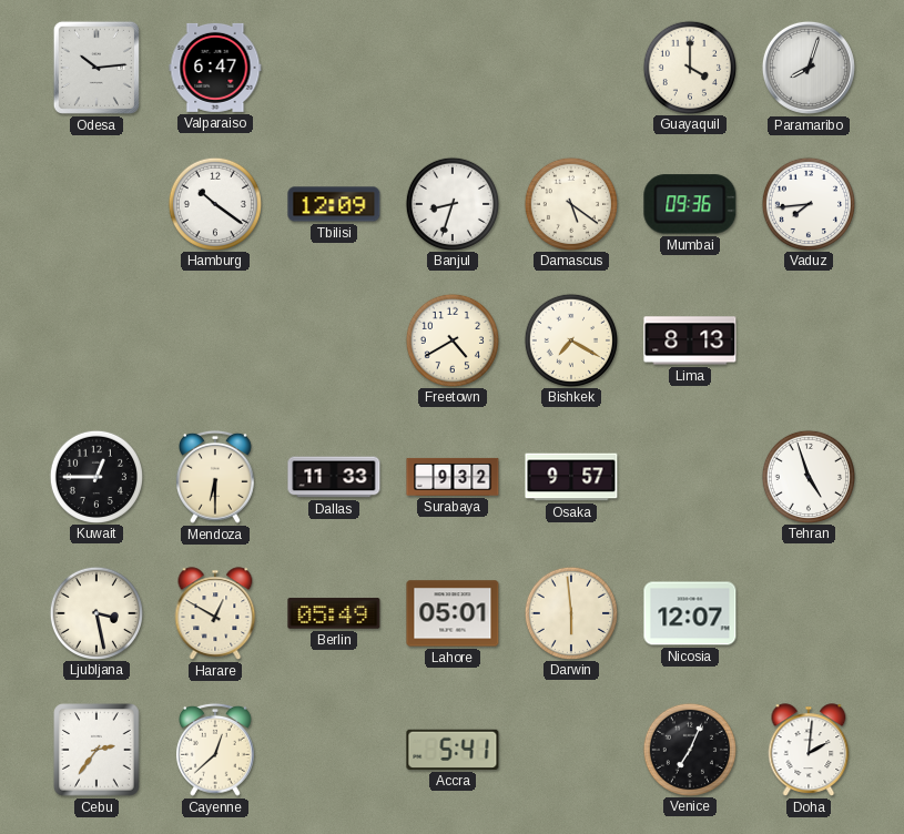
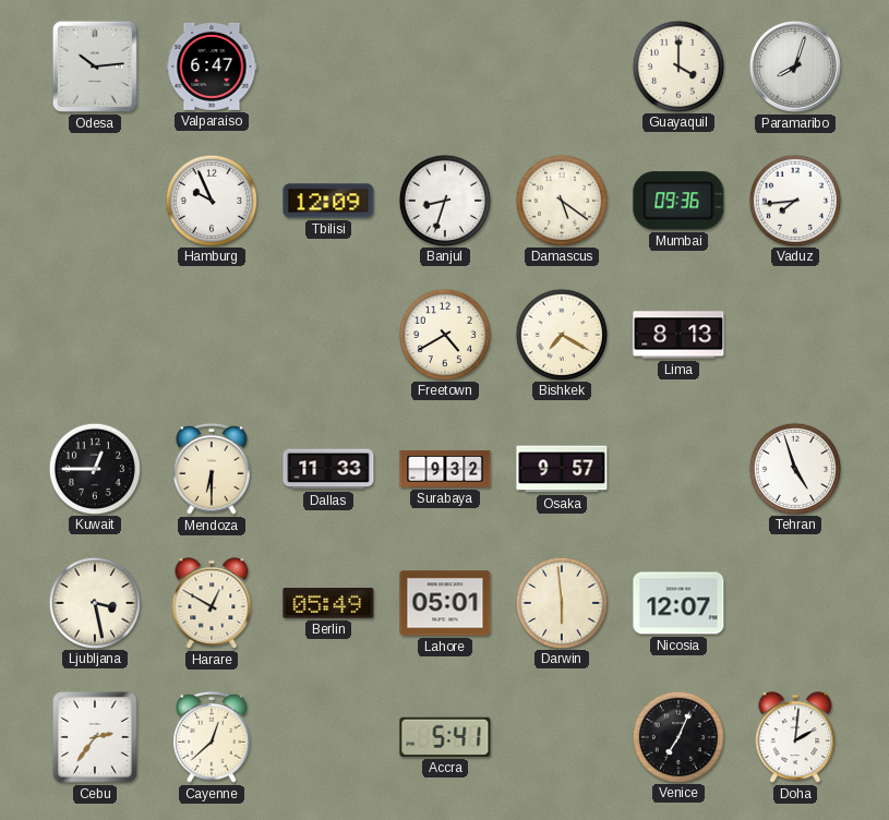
Hamburg: 10:21 -> 9:56
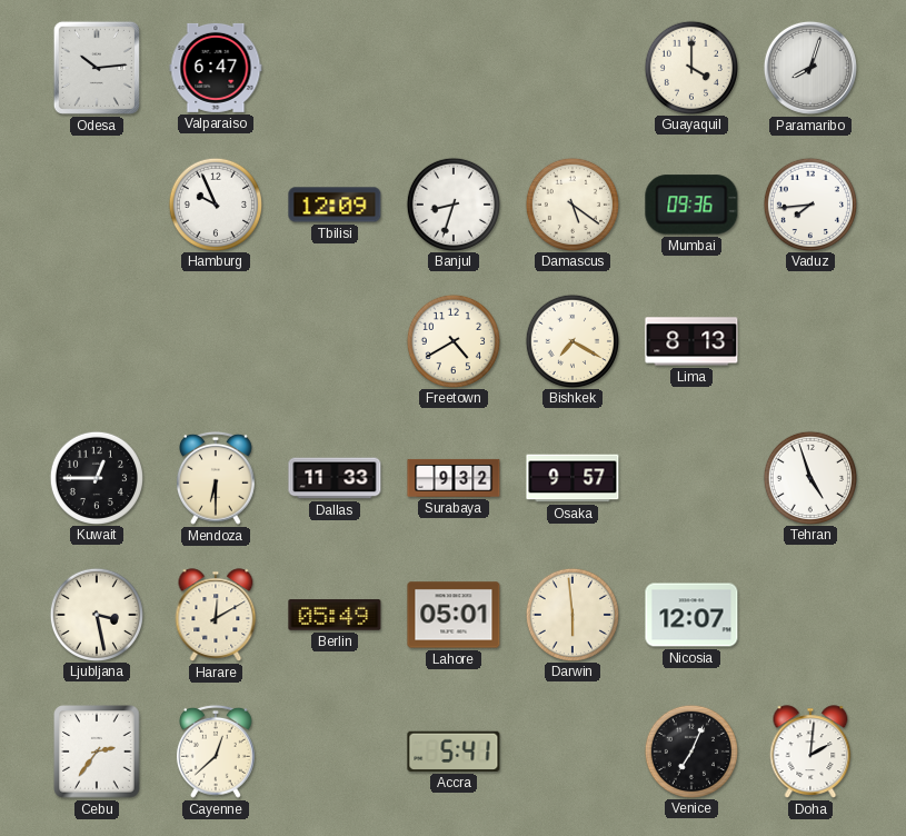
Harare: 12:50 -> 12:10
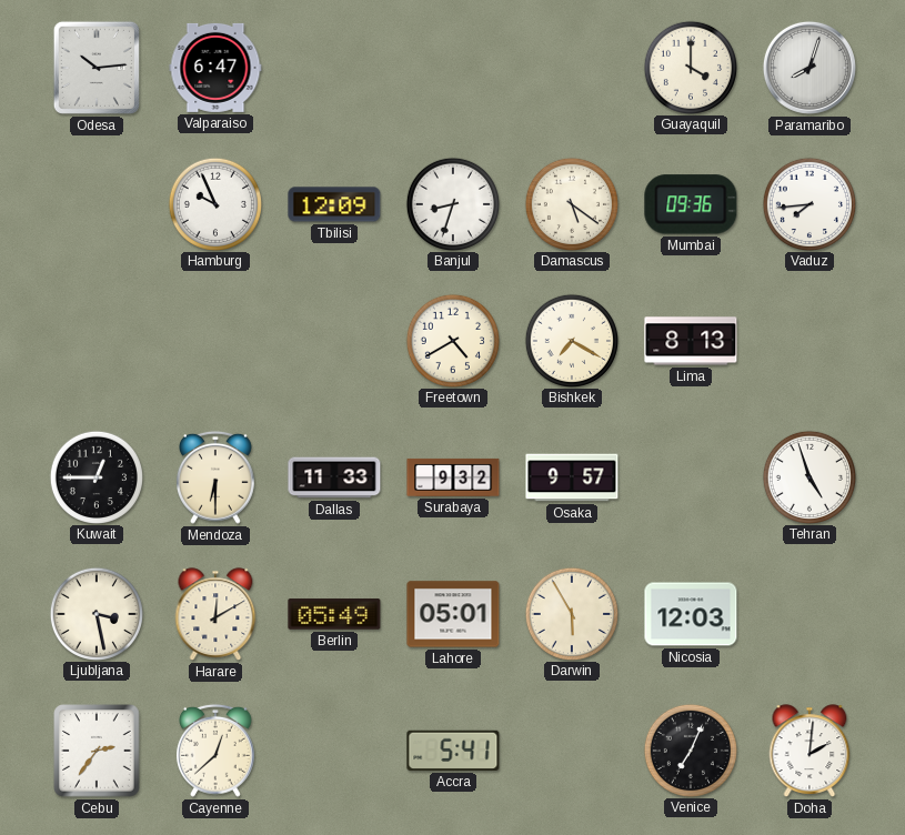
Darwin: 5:59 -> 5:55
Nicosia: 12:07 -> 12:03
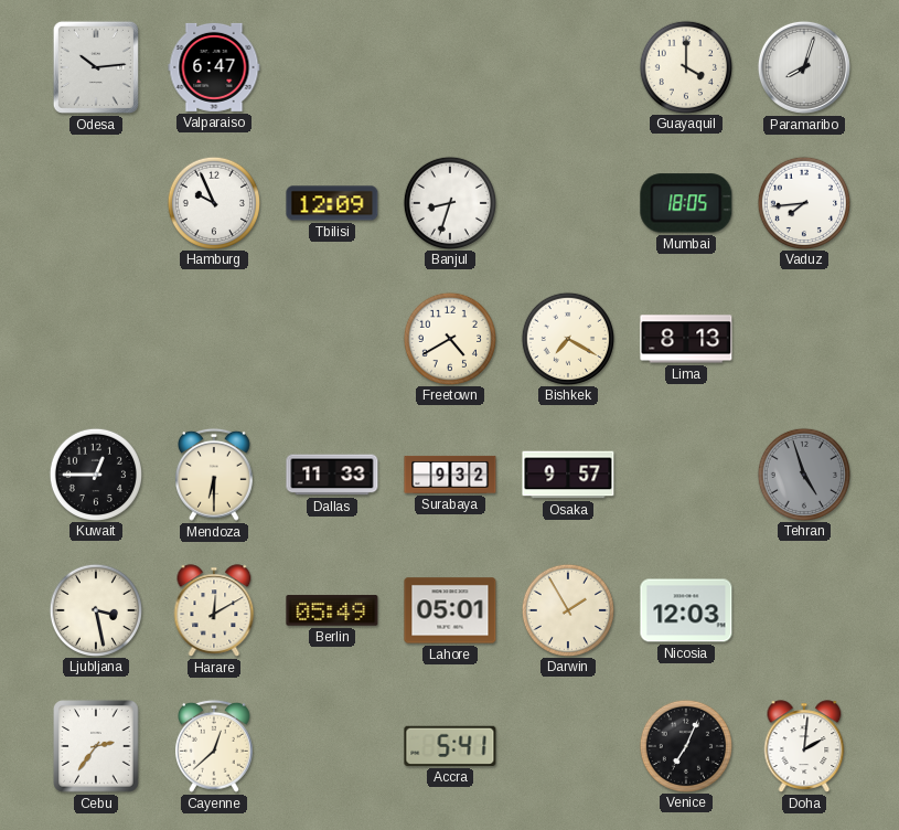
Damascus: 5:21 -> none
Mumbai: 09:36 -> 18:05
Tehran dial: white -> grey
Darwin: 5:55 -> 1:55
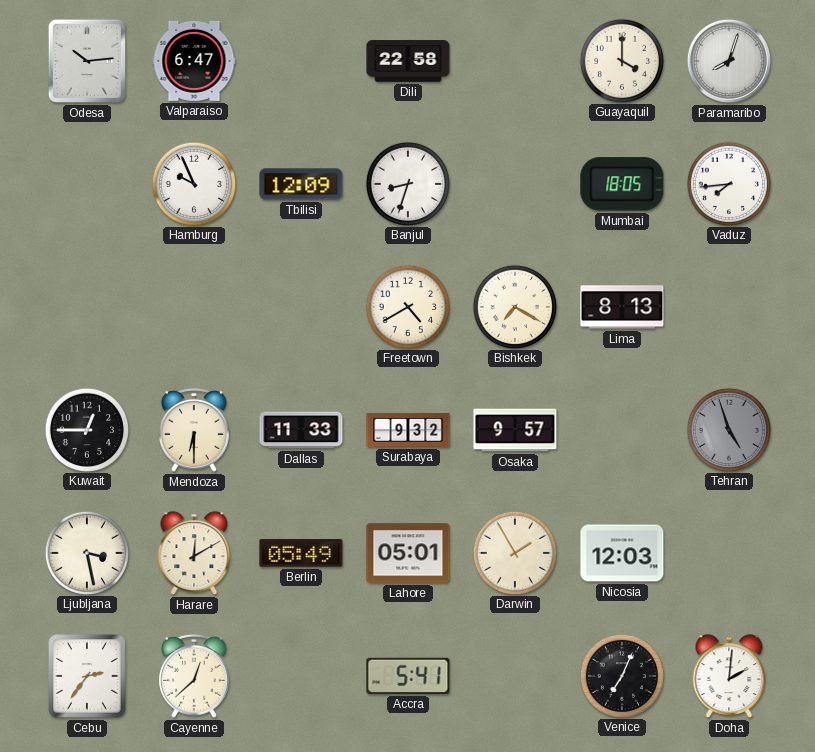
Dili: none -> 22:58
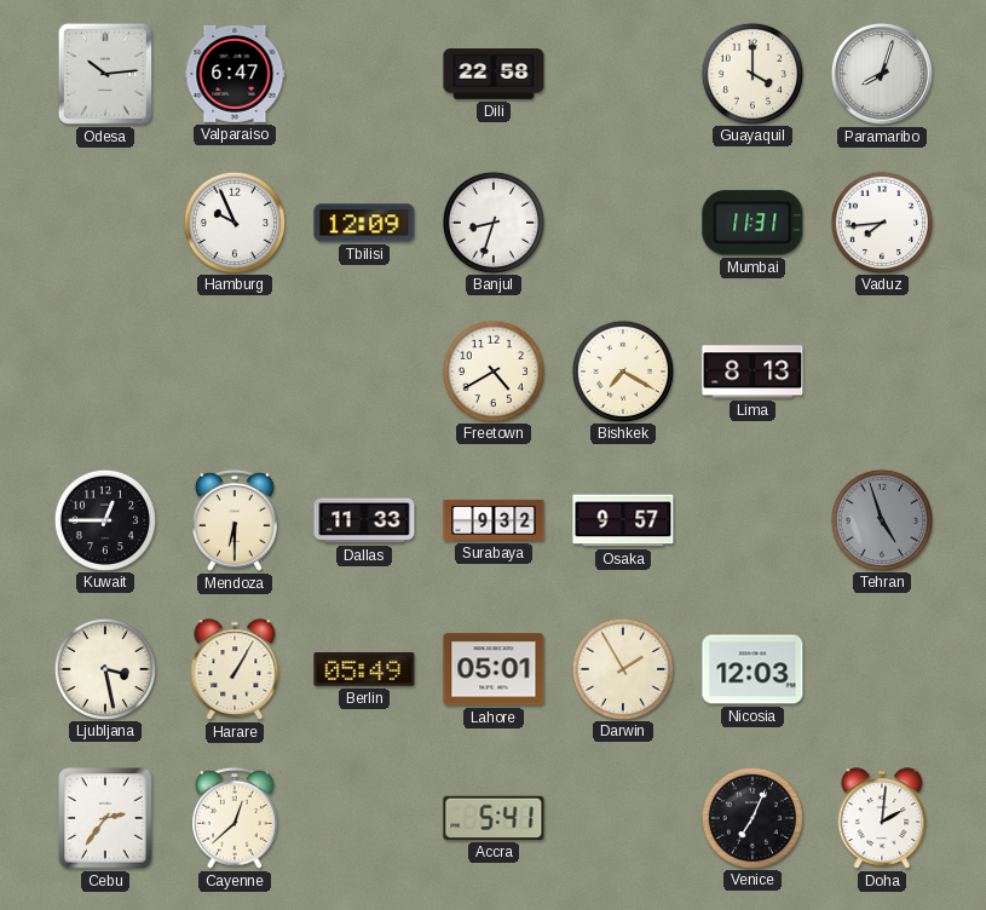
Mumbai: 18:05 -> 11:31
Harare: 12:10 -> 1:05
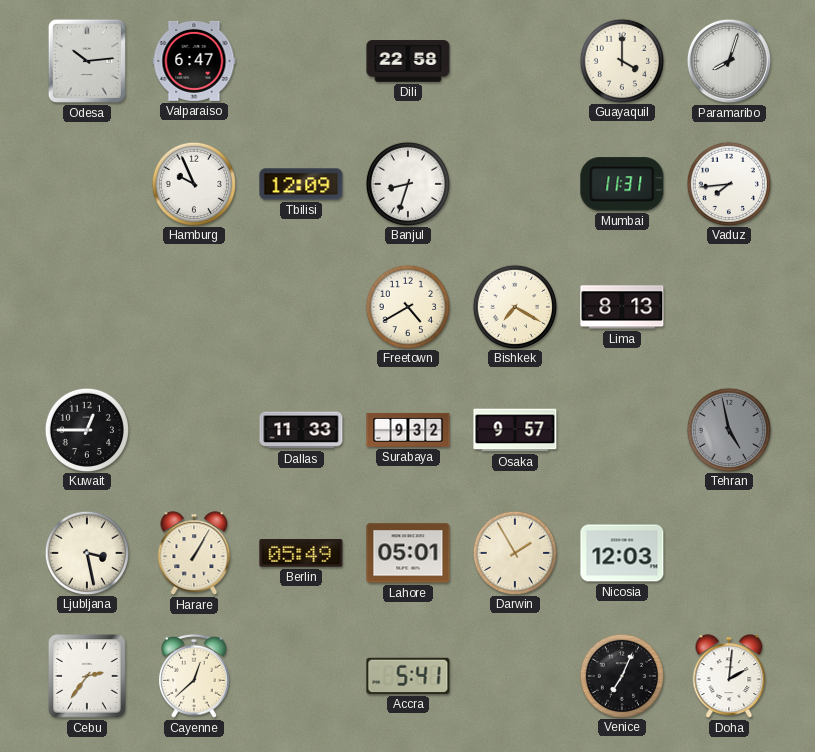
Mendoza: 6:30 -> none
Tehran: 4:57 -> 4:58
